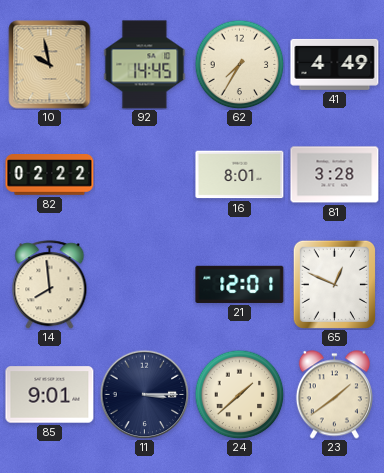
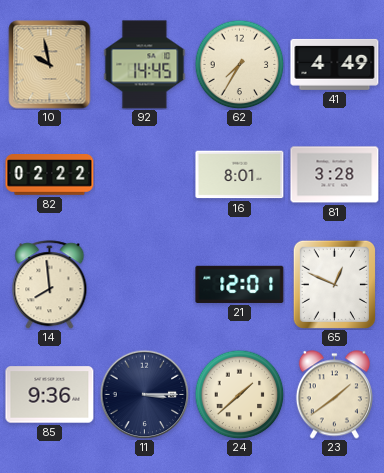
85: 9:01 -> 9:36
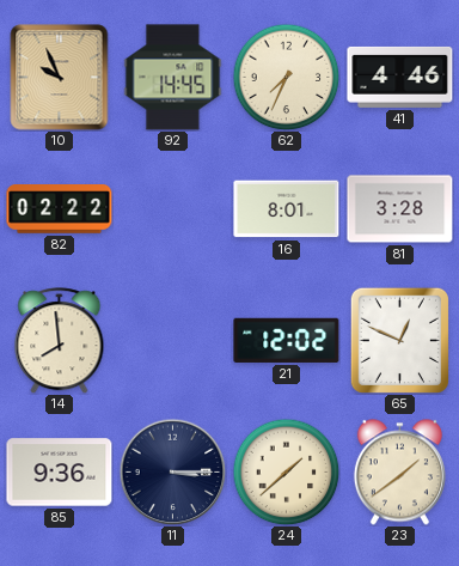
10: 9:58 -> 9:56
62: 7:35 -> 7:34
41: 4:49 -> 4:46
21: 12:01 -> 12:02
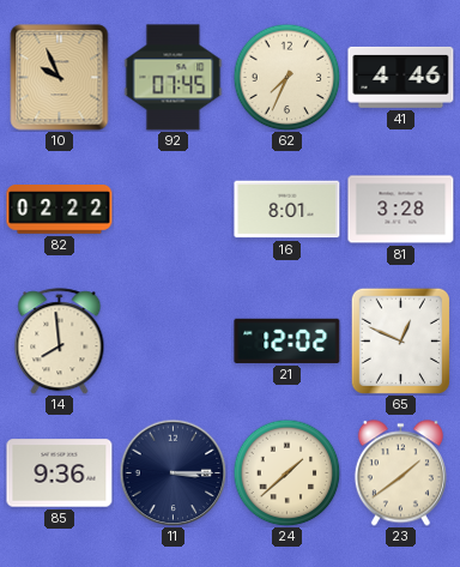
92: 14:45 -> 07:45
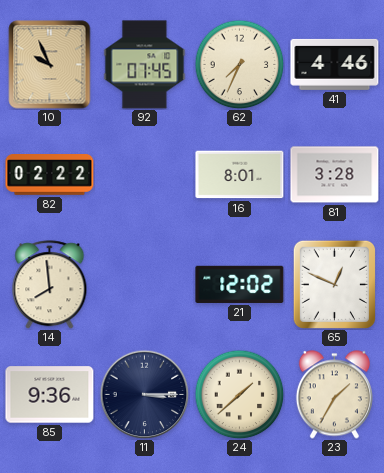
23: 1:39 -> 1:35
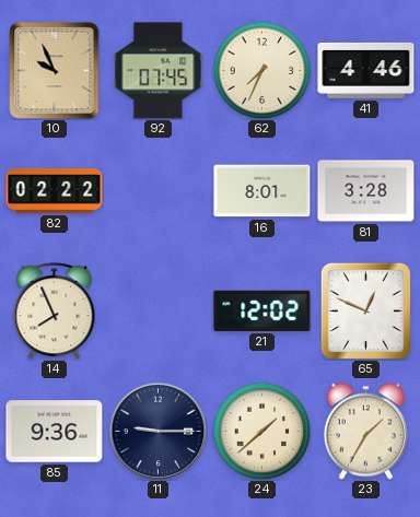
14: 7:59 -> 7:56
11: 3:15 -> 9:15
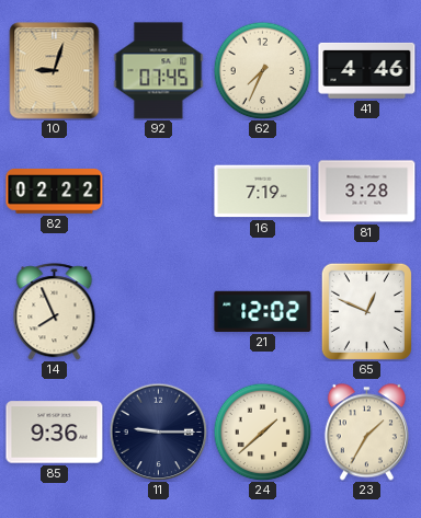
10: 9:56 -> 9:03
16: 8:01 -> 7:19
